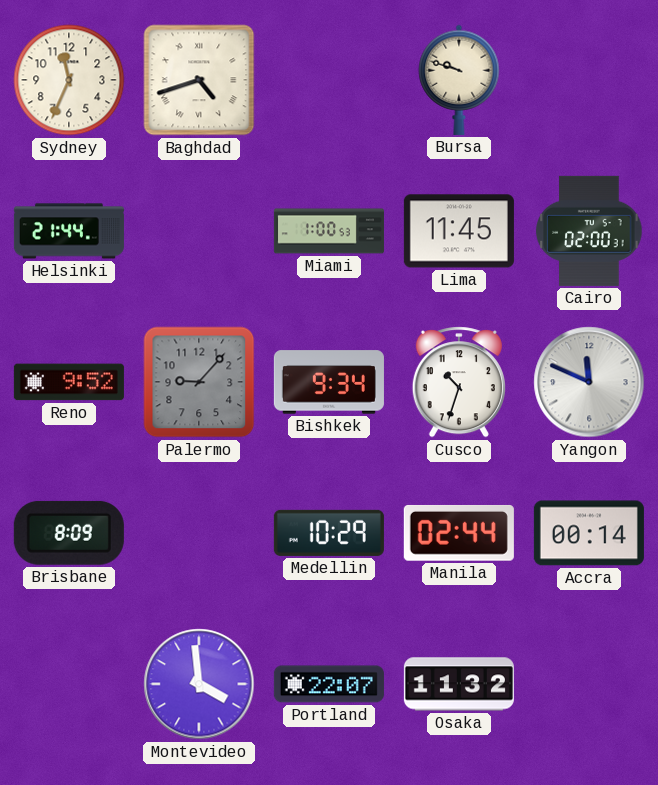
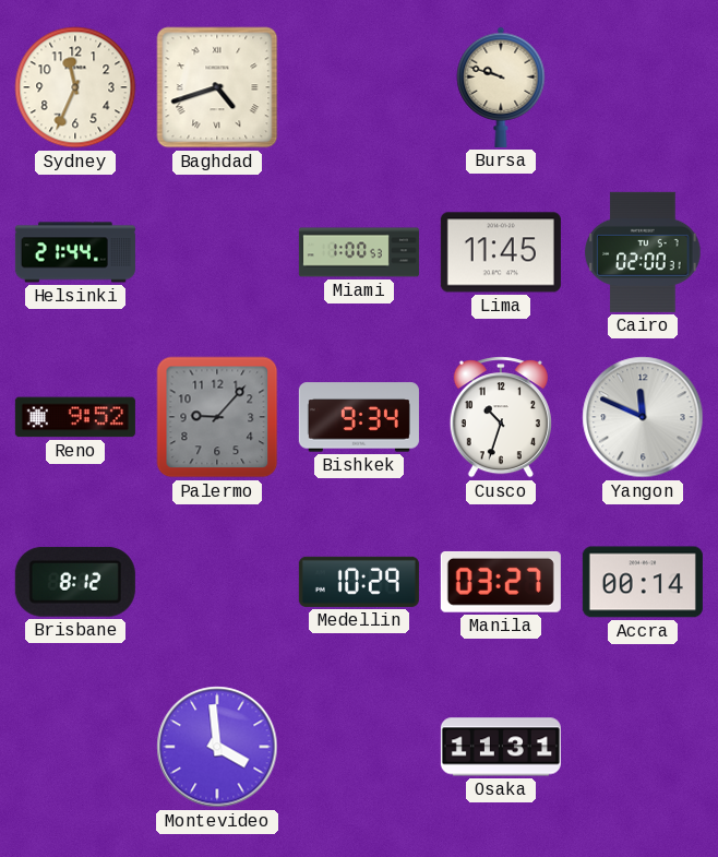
Brisbane: 8:09 -> 8:12
Manila: 02:44 -> 03:27
Portland: 22:07 -> none
Osaka: 11:32 -> 11:31
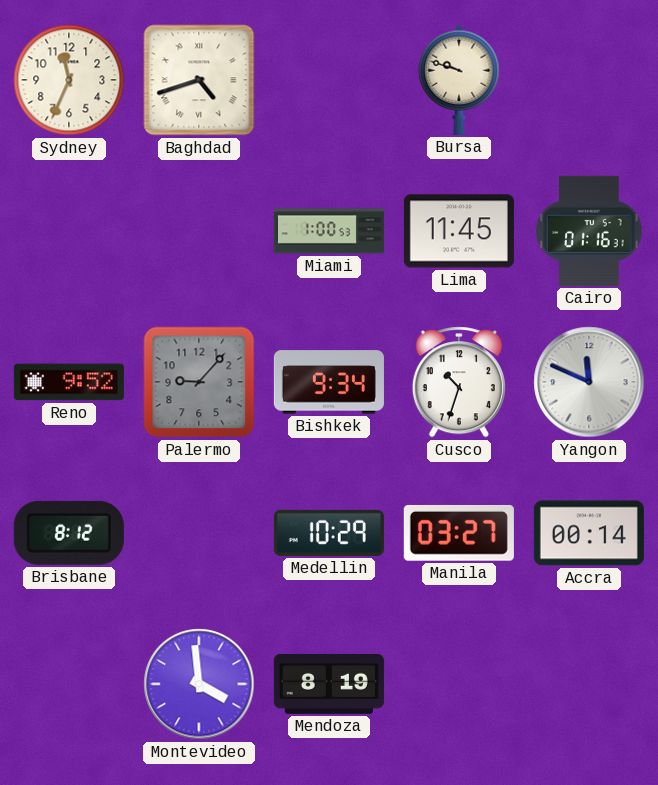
Helsinki: 21:44 -> none
Cairo: 02:00 -> 01:16
Mendoza: none -> 8:19
Osaka: 11:31 -> none
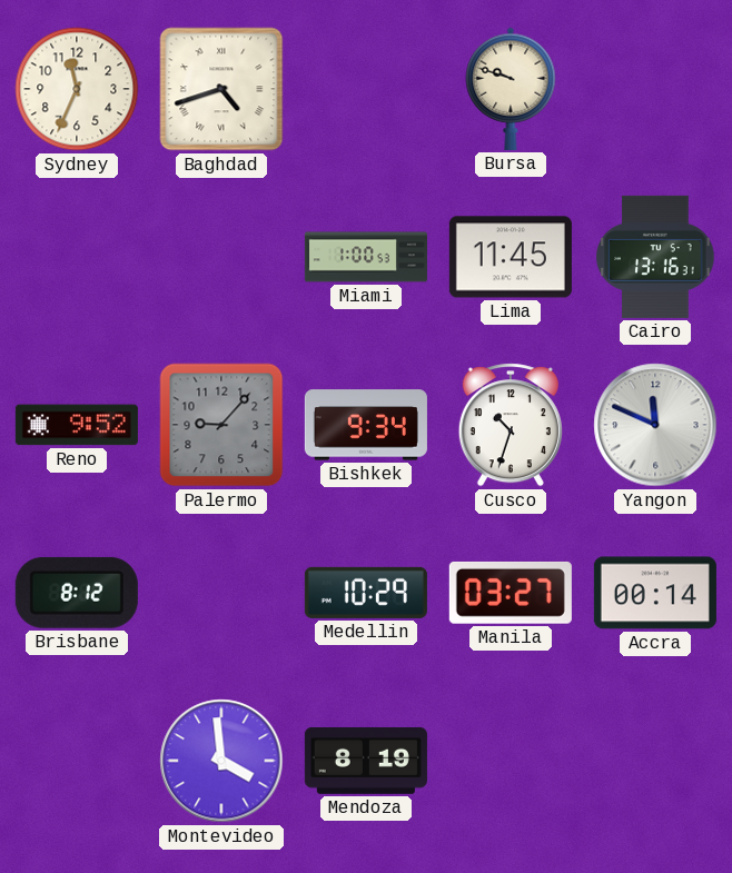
Cairo: 01:16 -> 13:16
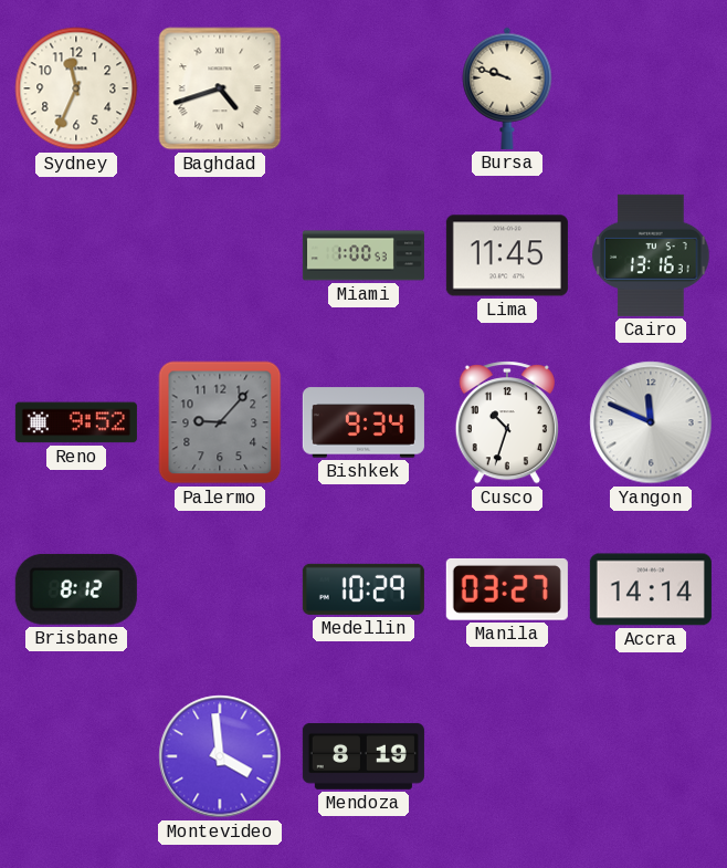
Accra: 00:14 -> 14:14
